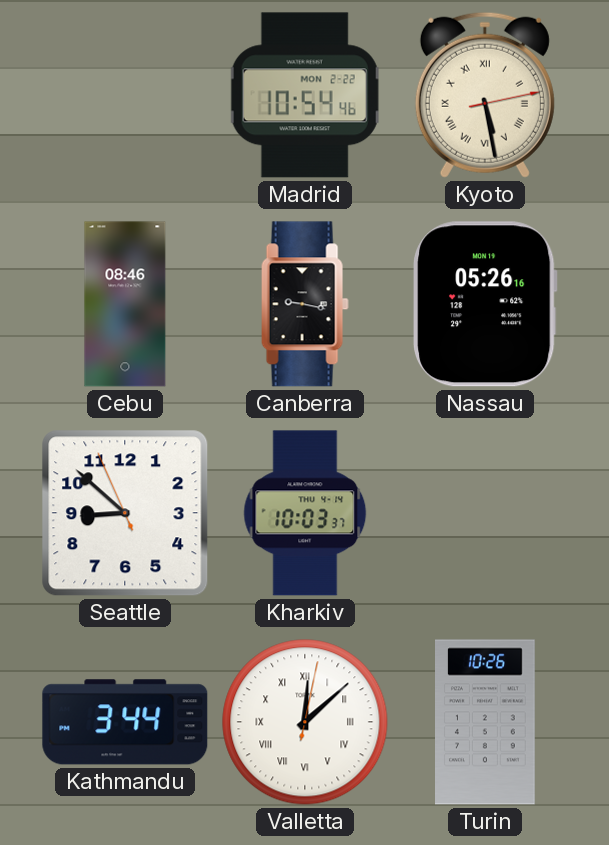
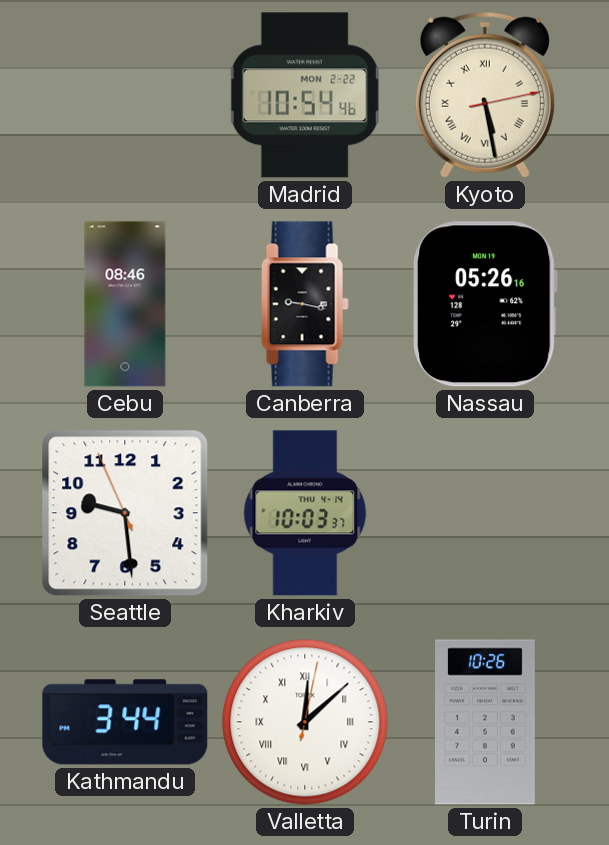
Seattle: 8:51 -> 9:28
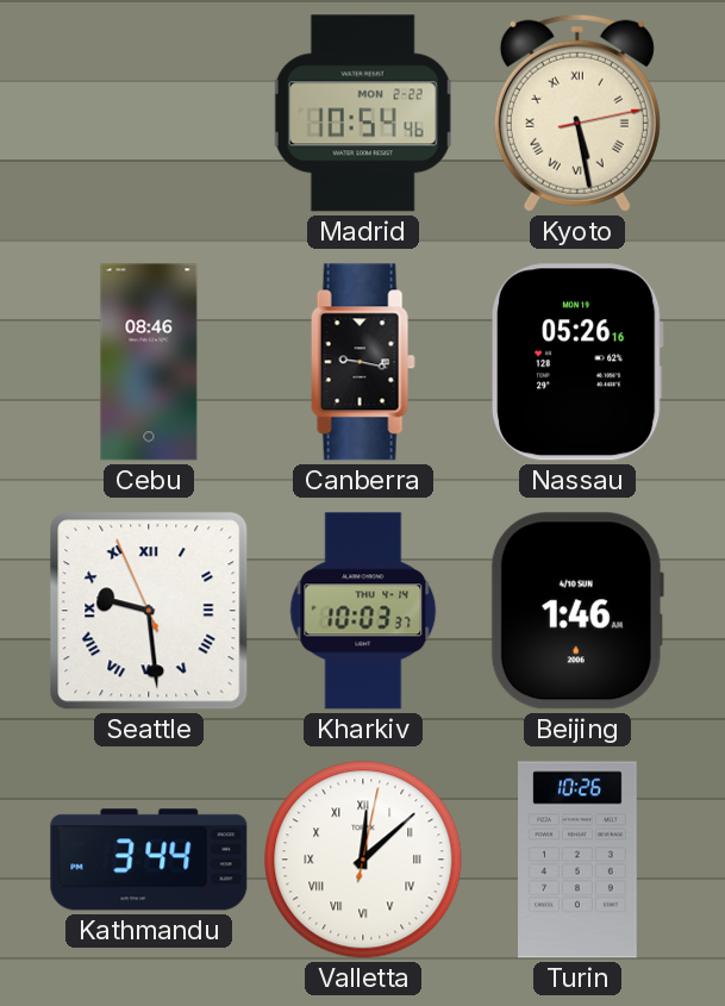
Seattle numerals: Arabic -> Roman
Beijing: none -> 1:46
